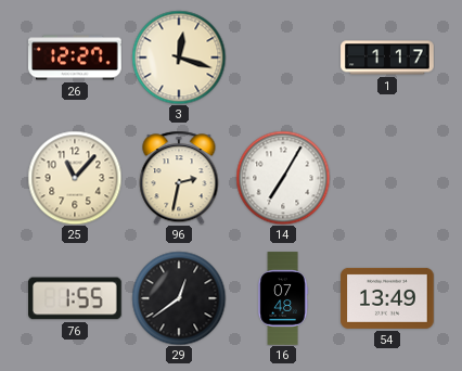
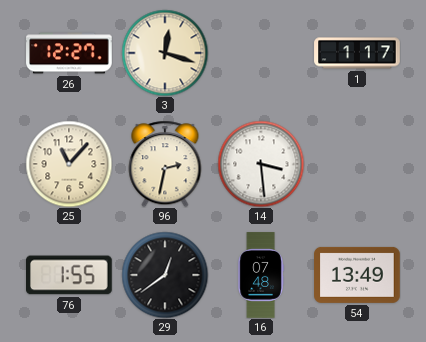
14: 7:05 -> 3:29
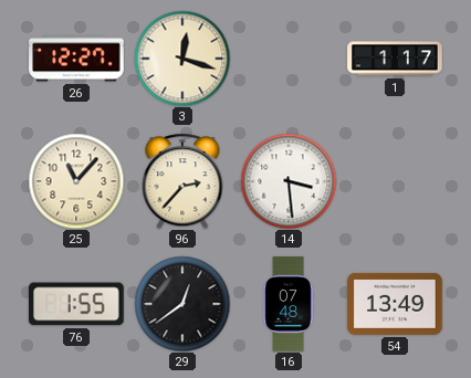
96: 2:32 -> 2:37
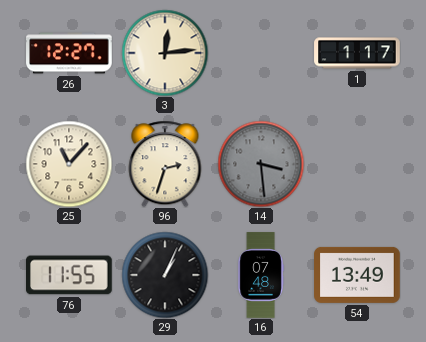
3: 12:18 -> 12:14
96: 2:37 -> 2:33
14 dial: white -> grey
76: 1:55 -> 11:55
29: 12:39 -> 1:04
